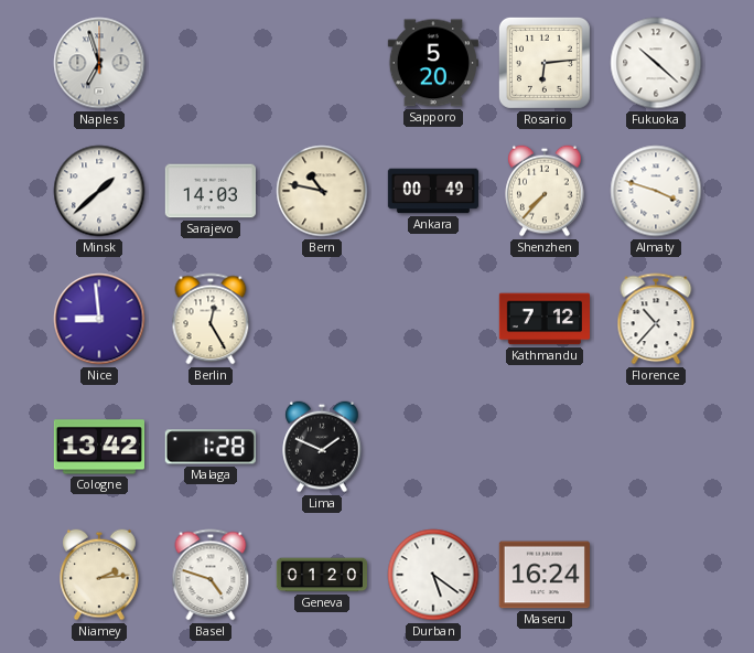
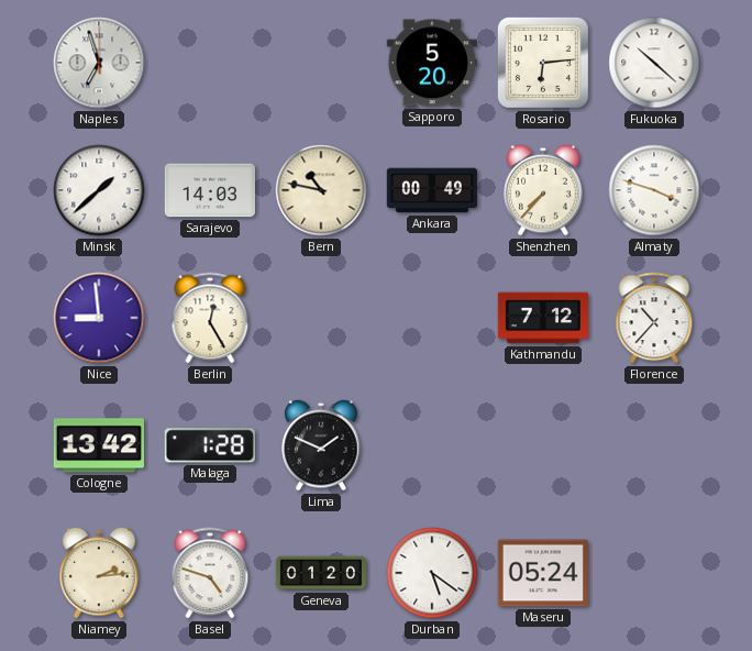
Maseru: 16:24 -> 05:24
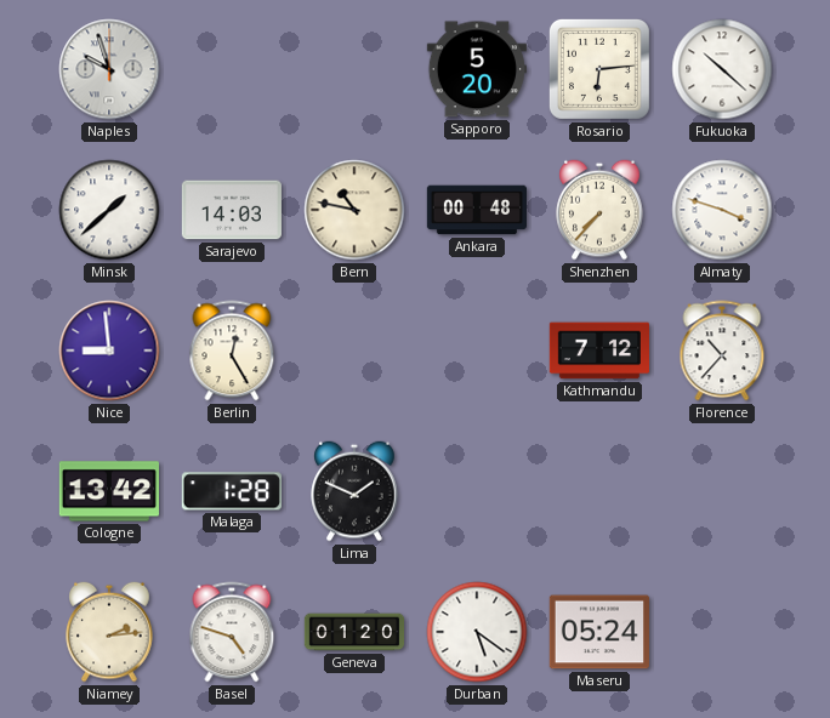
Naples: 6:57 -> 9:57
Ankara: 00:49 -> 00:48
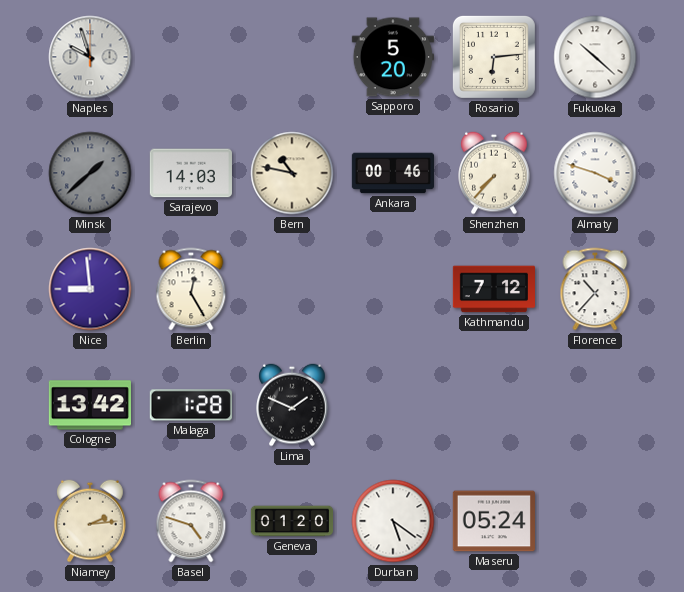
Minsk dial: white -> grey
Ankara: 00:48 -> 00:46
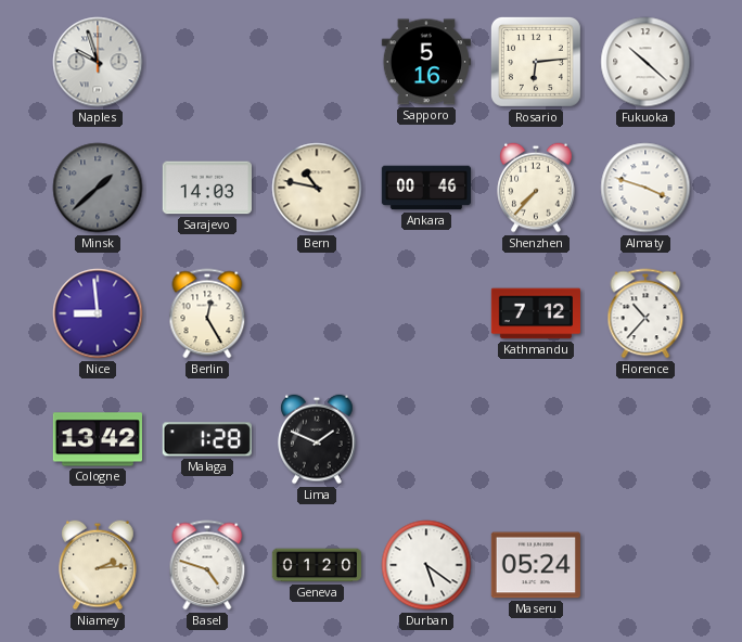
Sapporo: 5:20 -> 5:16
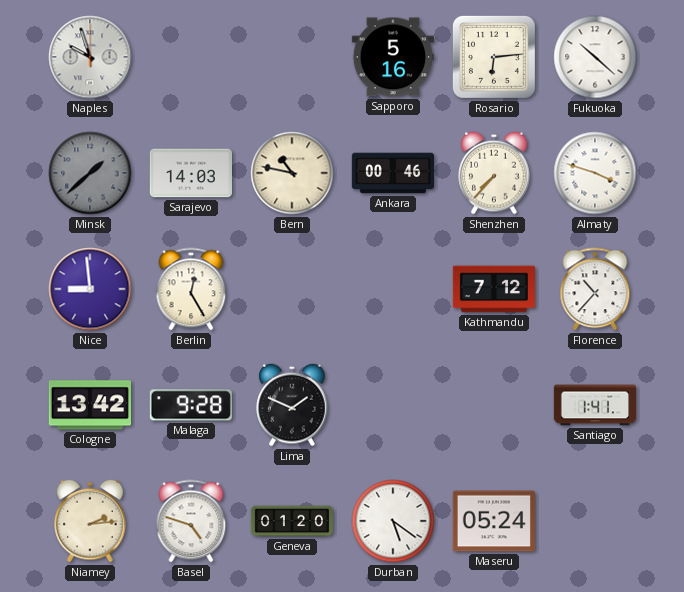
Malaga: 1:28 -> 9:28
Santiago: none -> 1:41
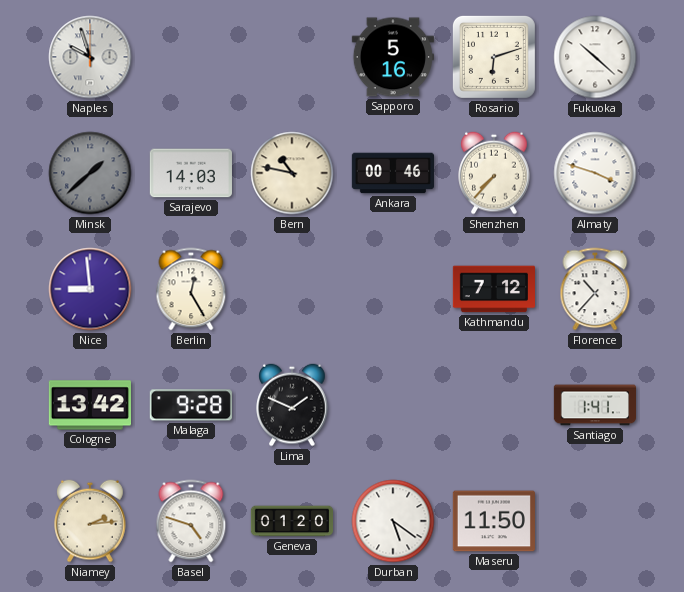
Rosario: 6:14 -> 6:12
Maseru: 05:24 -> 11:50
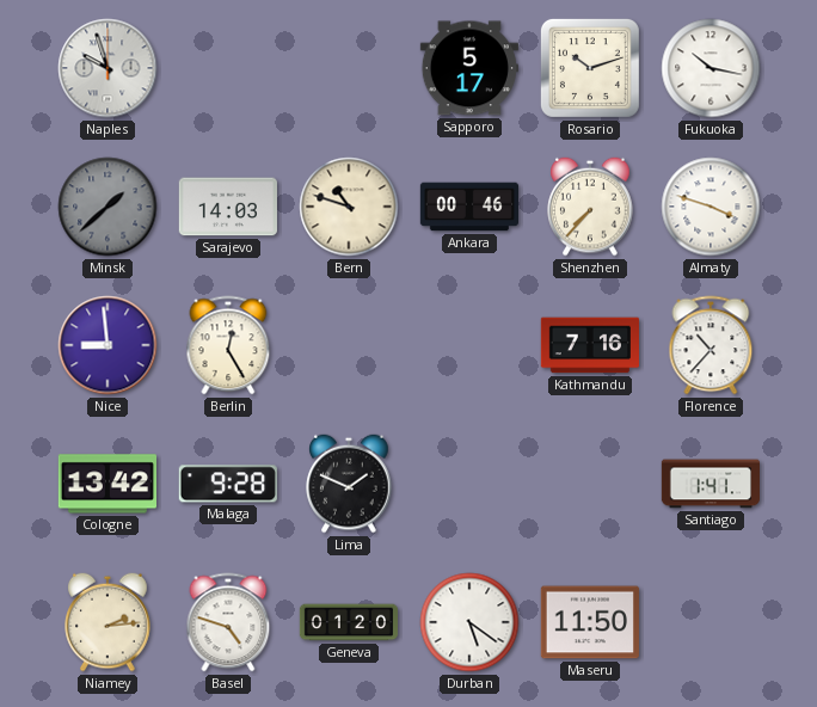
Sapporo: 5:16 -> 5:17
Rosario: 6:12 -> 10:12
Fukuoka: 10:22 -> 10:17
Bern: 10:47 -> 10:48
Kathmandu: 7:12 -> 7:16
